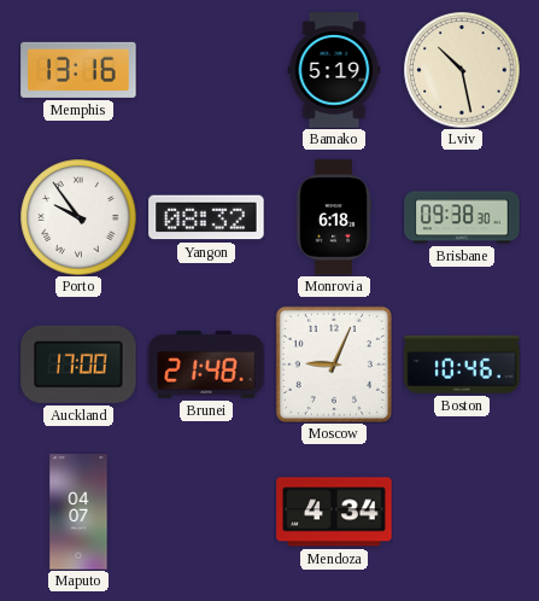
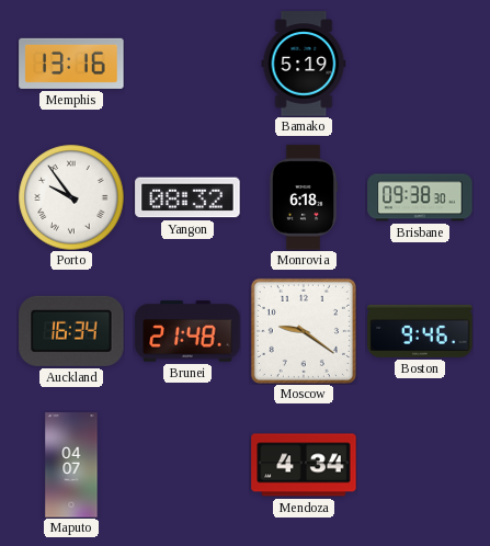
Lviv: 10:28 -> none
Auckland: 17:00 -> 16:34
Moscow: 9:04 -> 9:21
Boston: 10:46 -> 9:46
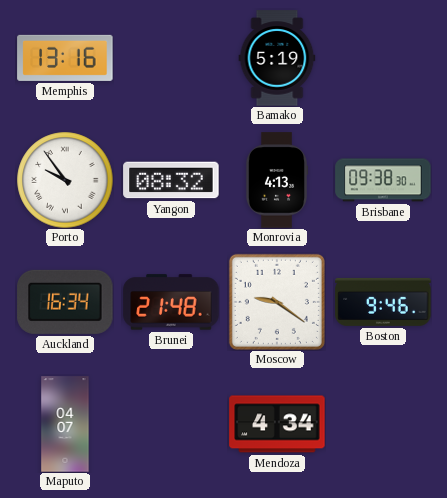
Monrovia: 6:18 -> 4:13
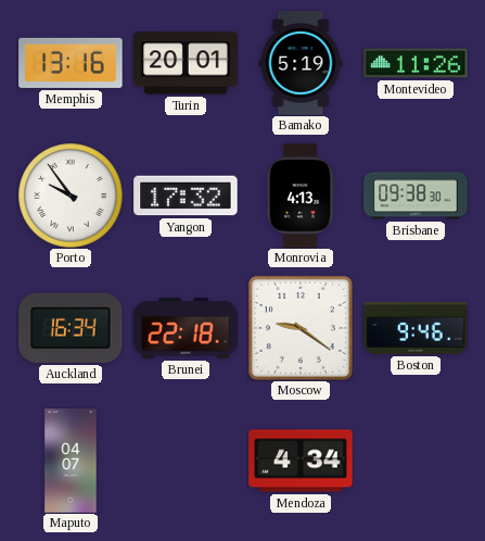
Turin: none -> 20:01
Montevideo: none -> 11:26
Yangon: 08:32 -> 17:32
Brunei: 21:48 -> 22:18
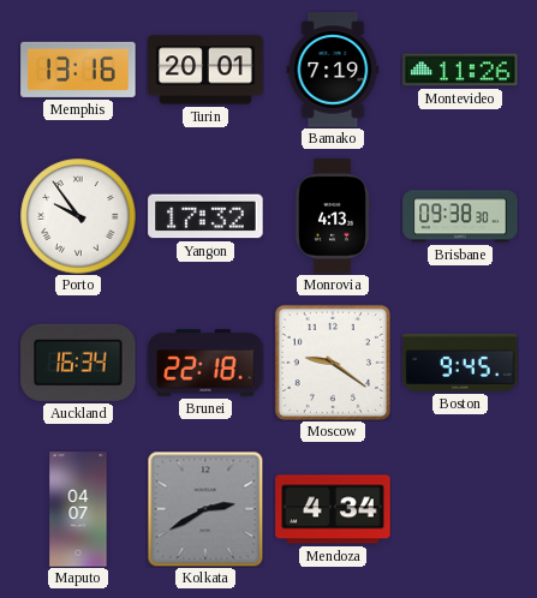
Bamako: 5:19 -> 7:19
Boston: 9:46 -> 9:45
Kolkata: none -> 2:40
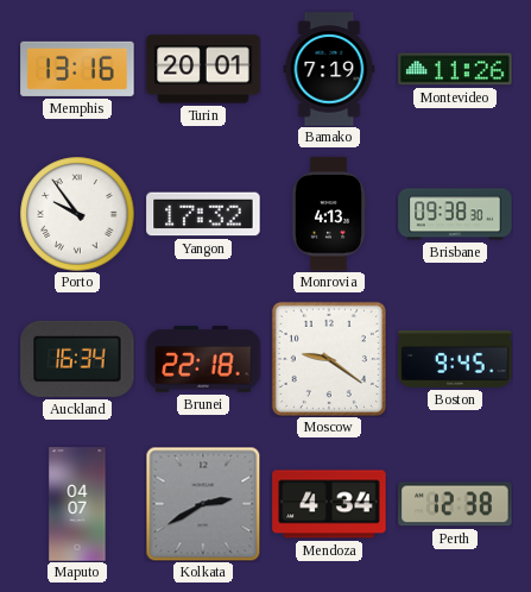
Perth: none -> 12:38
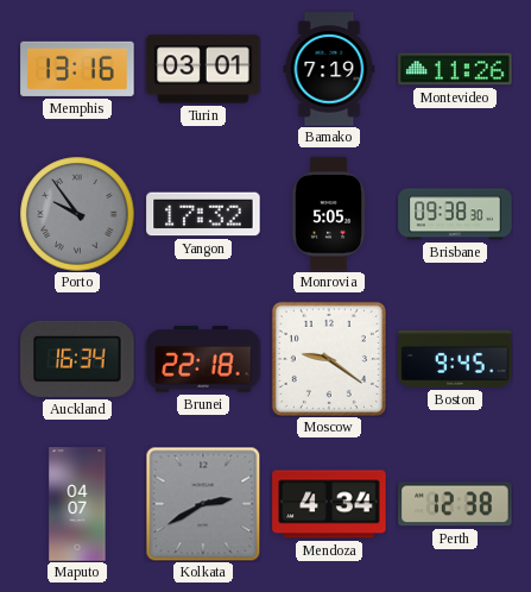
Turin: 20:01 -> 03:01
Porto dial: white -> grey
Monrovia: 4:13 -> 5:05
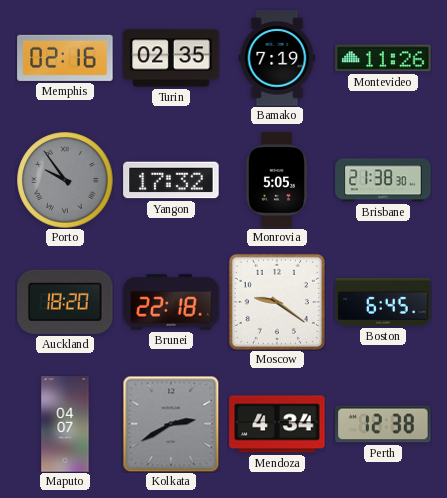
Memphis: 13:16 -> 02:16
Turin: 03:01 -> 02:35
Brisbane: 09:38 -> 21:38
Auckland: 16:34 -> 18:20
Boston: 9:45 -> 6:45
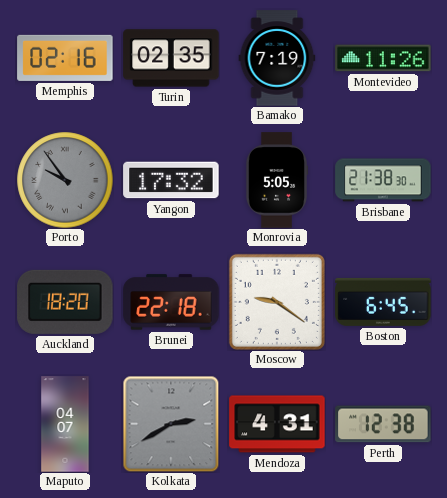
Mendoza: 4:34 -> 4:31
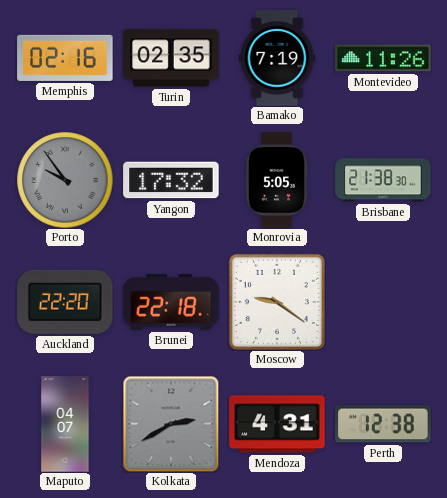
Auckland: 18:20 -> 22:20
Boston: 6:45 -> none
